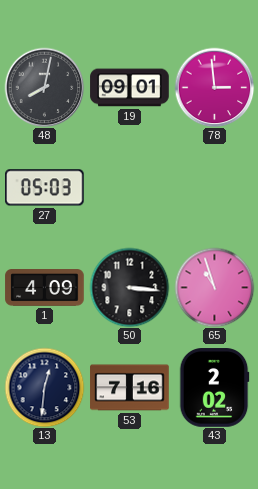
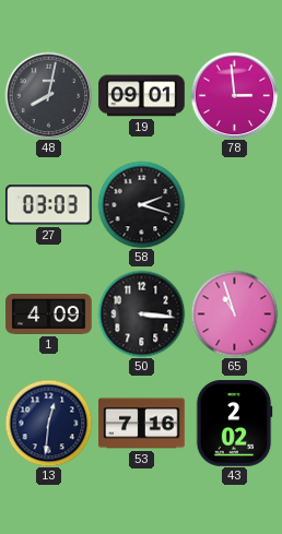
27: 05:03 -> 03:03
58: none -> 2:18
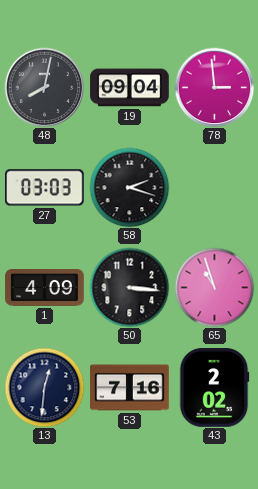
19: 09:01 -> 09:04
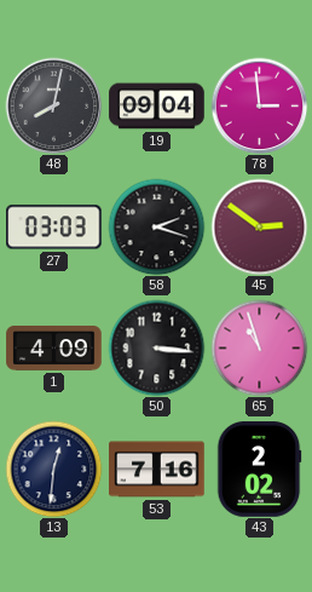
45: none -> 2:51
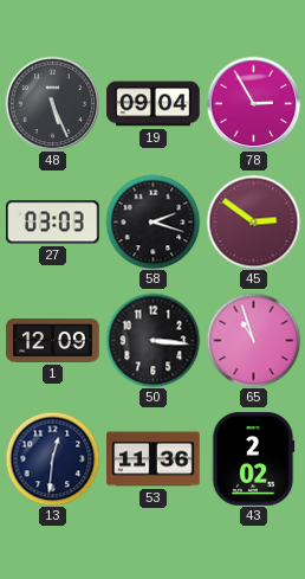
48: 8:02 -> 5:26
78: 2:59 -> 2:55
1: 4:09 -> 12:09
53: 7:16 -> 11:36
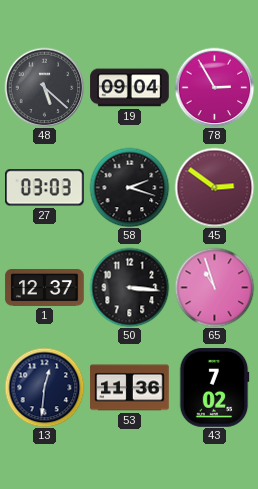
48: 5:26 -> 5:22
1: 12:09 -> 12:37
43: 2:02 -> 7:02
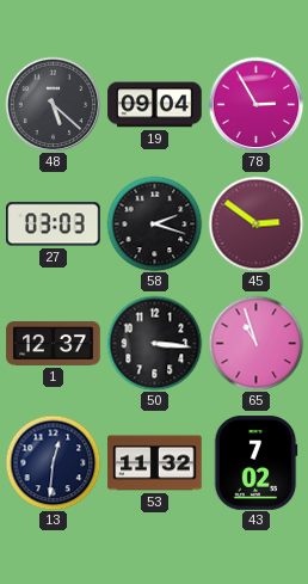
53: 11:36 -> 11:32
